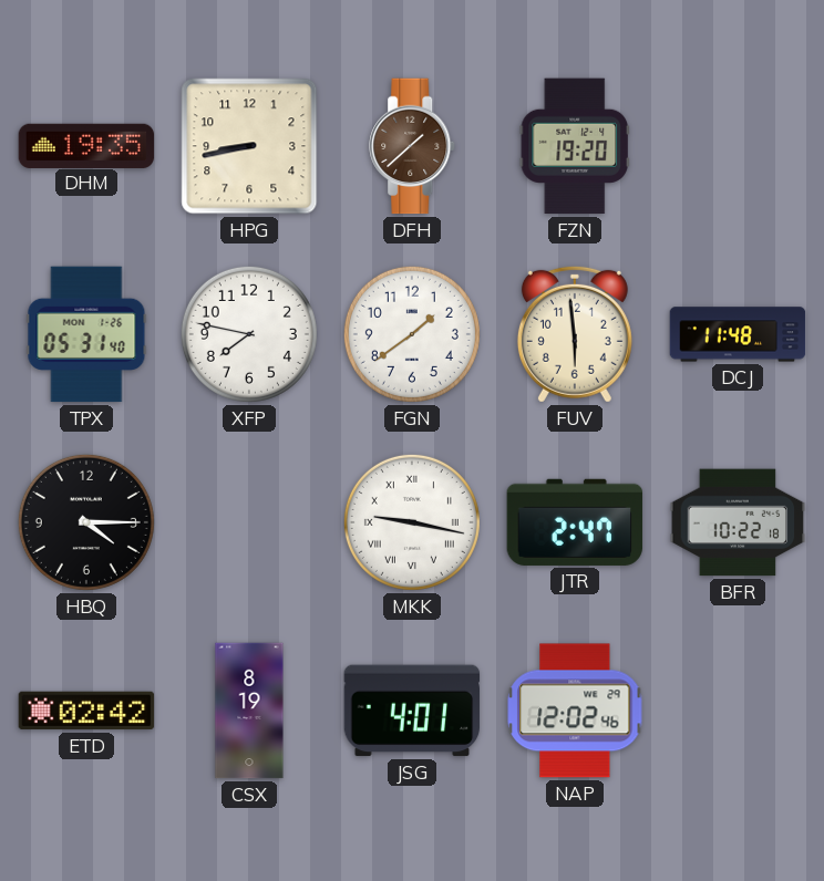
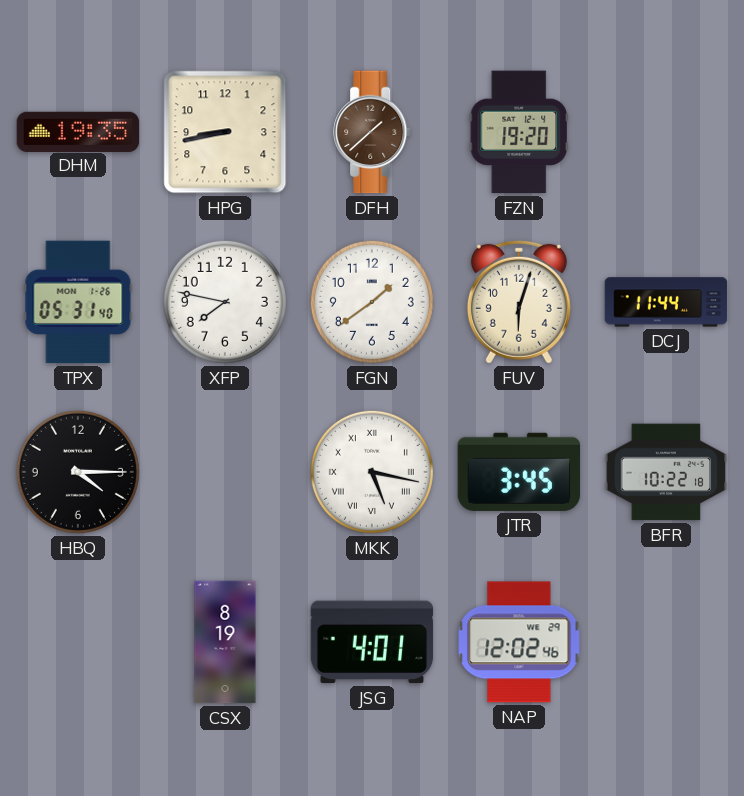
FUV: 5:59 -> 6:03
DCJ: 11:48 -> 11:44
MKK: 9:17 -> 5:17
JTR: 2:47 -> 3:45
ETD: 02:42 -> none
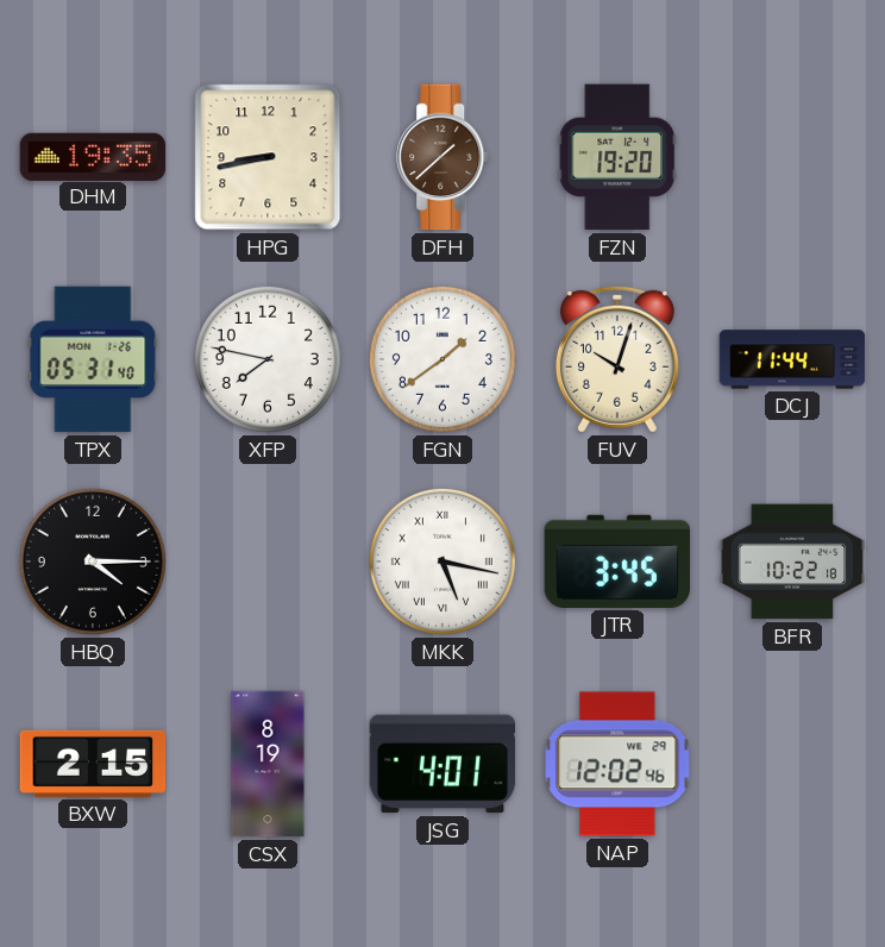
FUV: 6:03 -> 10:03
BXW: none -> 2:15
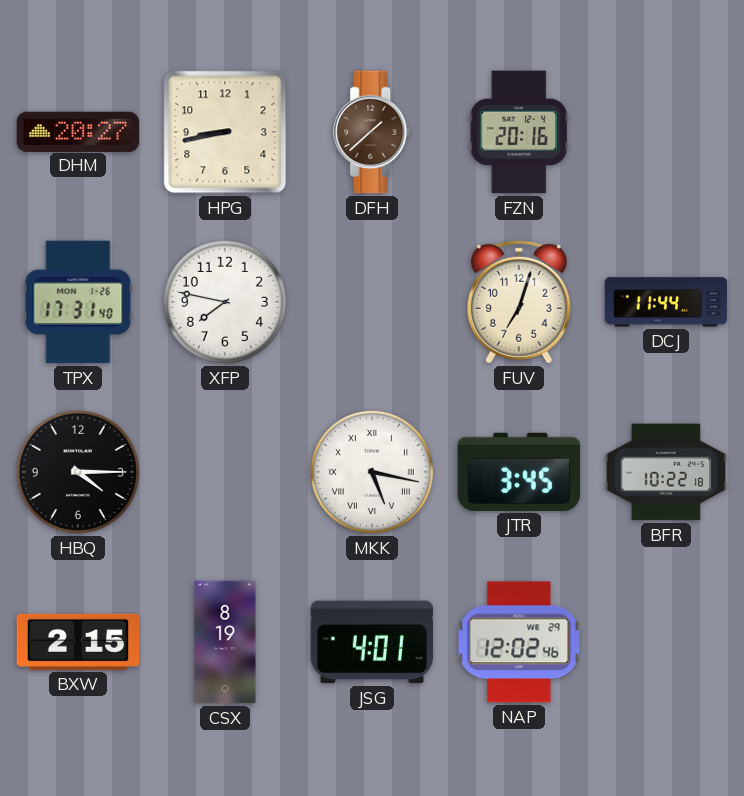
DHM: 19:35 -> 20:27
FZN: 19:20 -> 20:16
TPX: 05:31 -> 17:31
FGN: 1:39 -> none
FUV: 10:03 -> 7:03
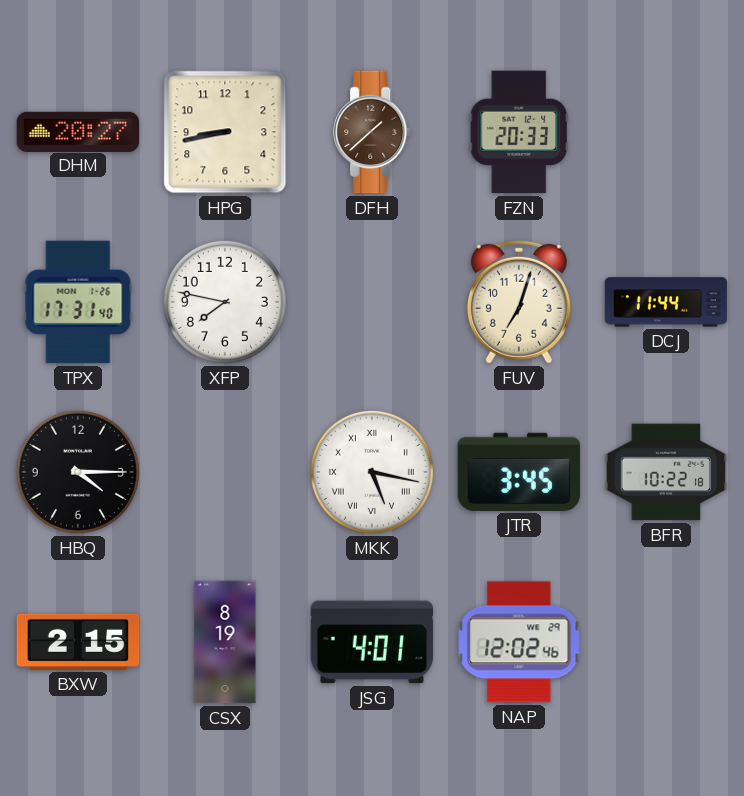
FZN: 20:16 -> 20:33
